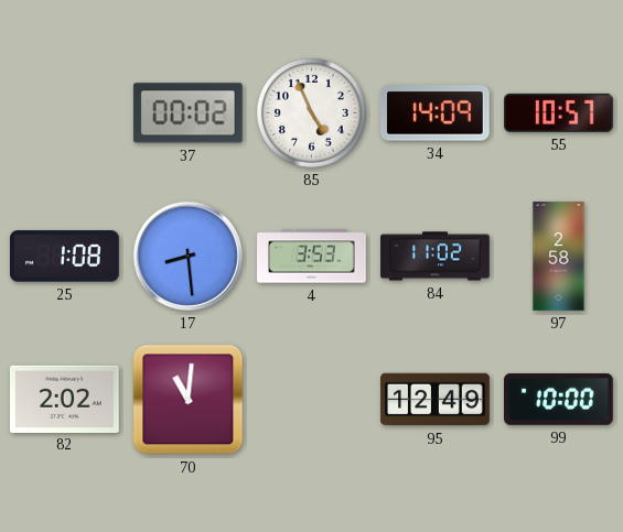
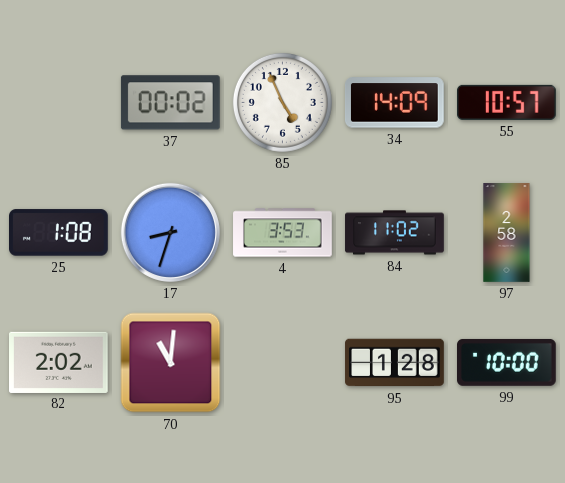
17: 8:29 -> 8:33
95: 12:49 -> 1:28
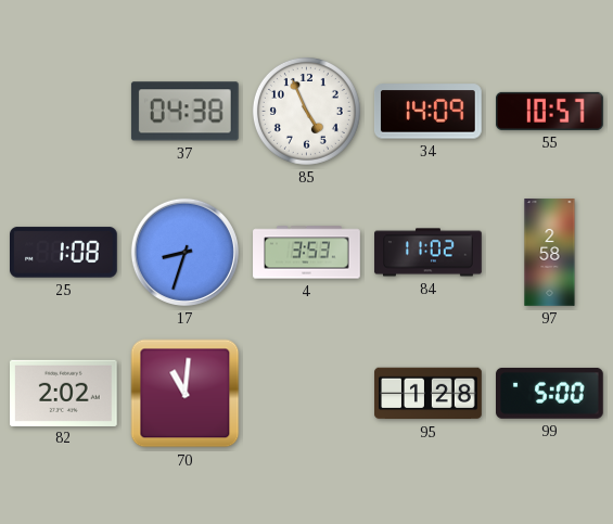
37: 00:02 -> 04:38
99: 10:00 -> 5:00
